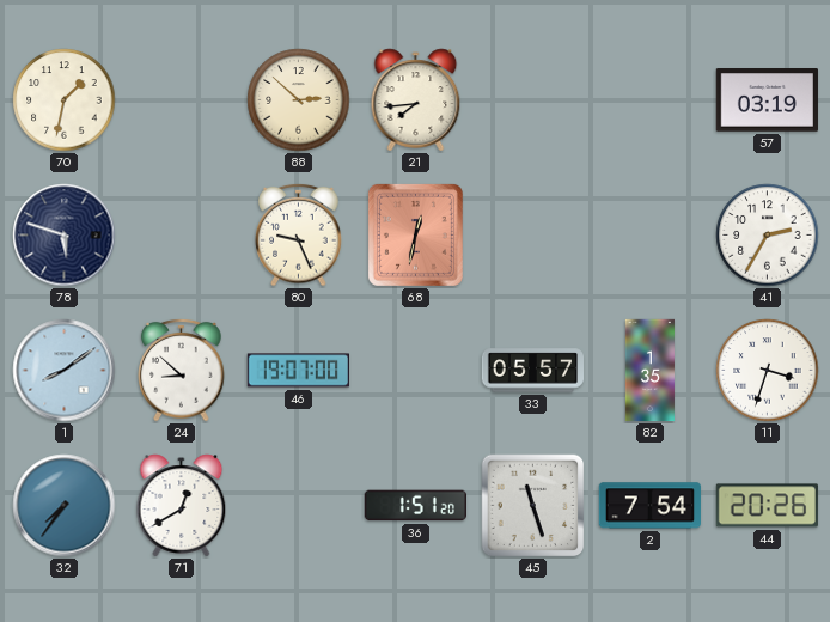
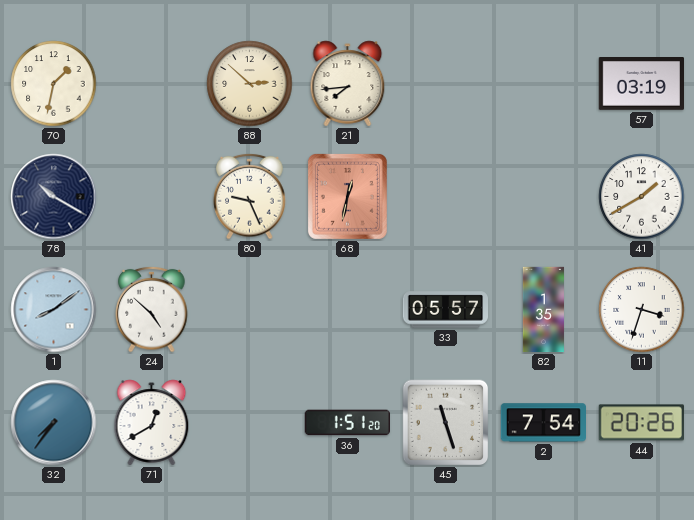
78: 5:48 -> 10:20
41: 2:35 -> 1:40
24: 8:52 -> 4:52
46: 19:07 -> none
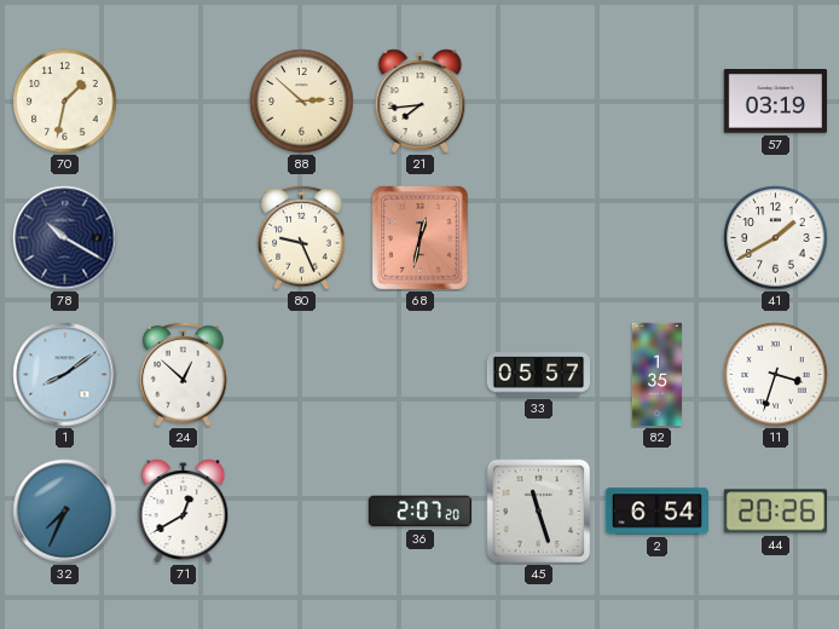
24: 4:52 -> 12:52
32: 7:36 -> 7:34
36: 1:51 -> 2:07
2: 7:54 -> 6:54
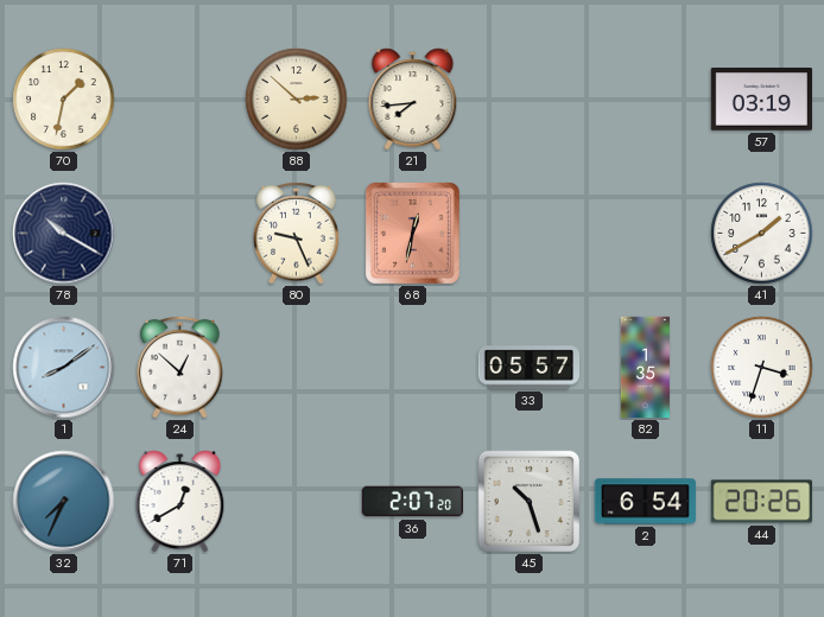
45: 11:27 -> 10:27
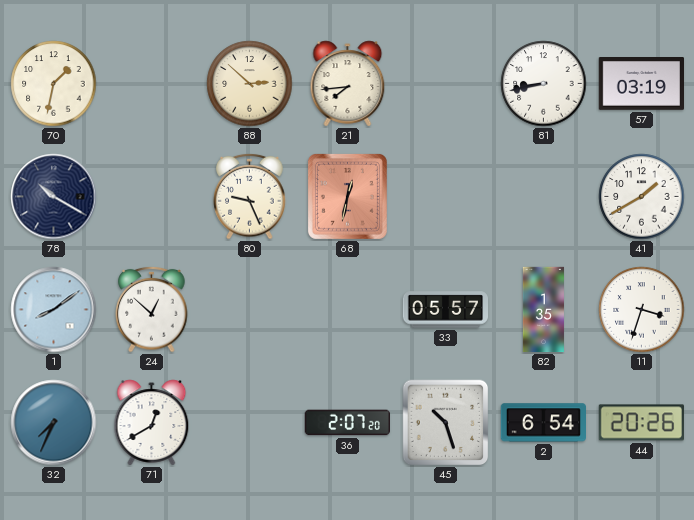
81: none -> 8:43
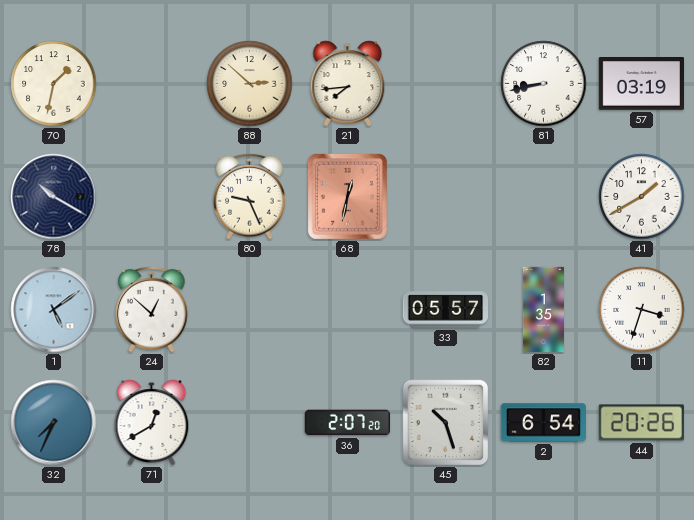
1: 8:09 -> 5:09
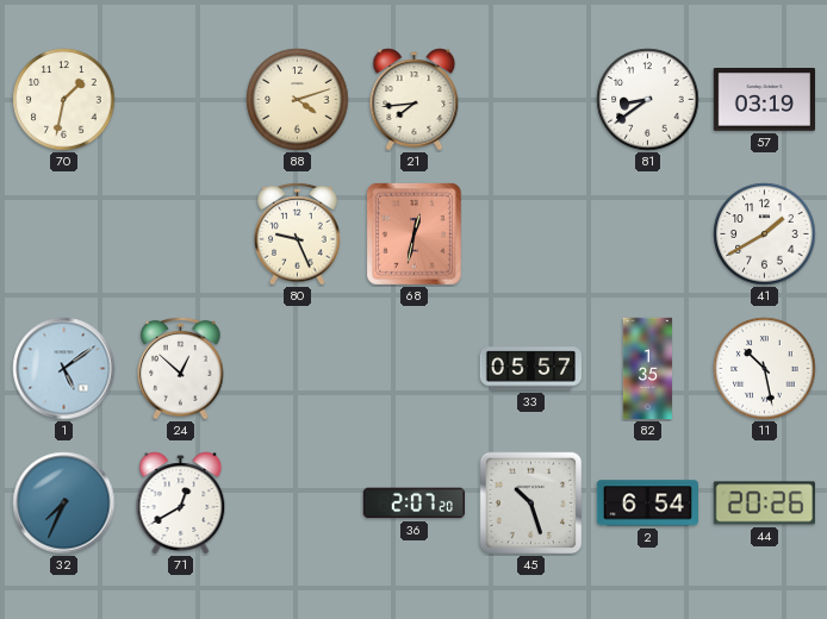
88: 2:52 -> 4:12
81: 8:43 -> 8:39
78: 10:20 -> none
11: 3:33 -> 10:28
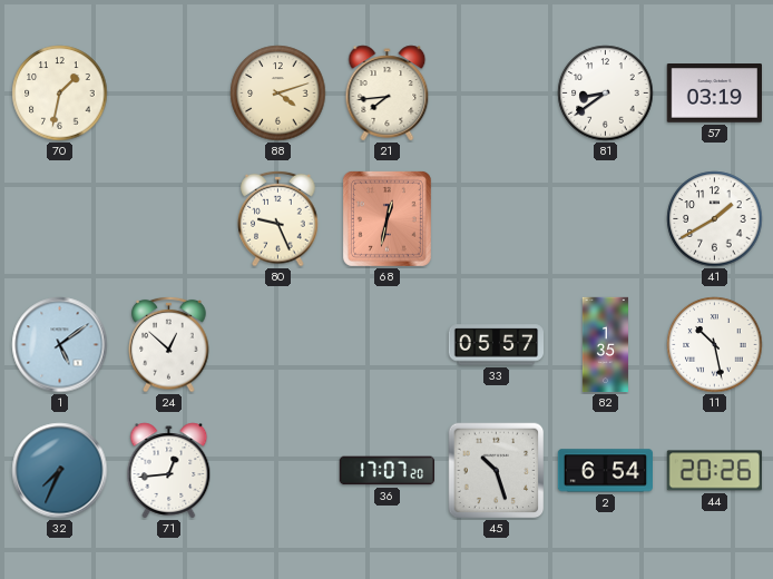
71: 12:40 -> 12:44
36: 2:07 -> 17:07
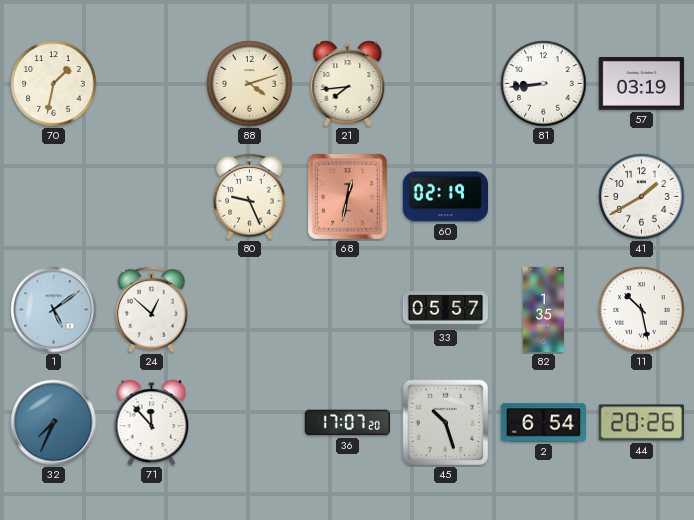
81: 8:39 -> 8:44
60: none -> 02:19
71: 12:44 -> 11:53
